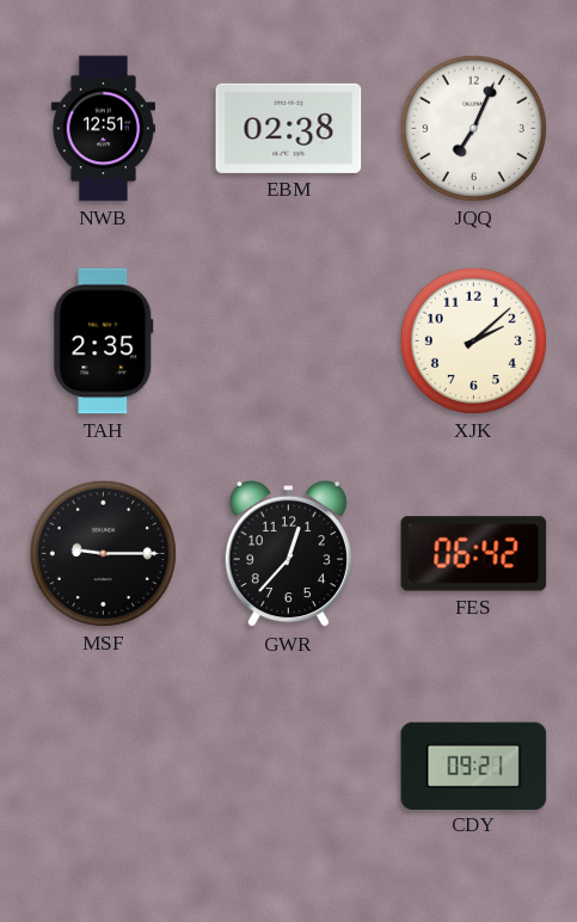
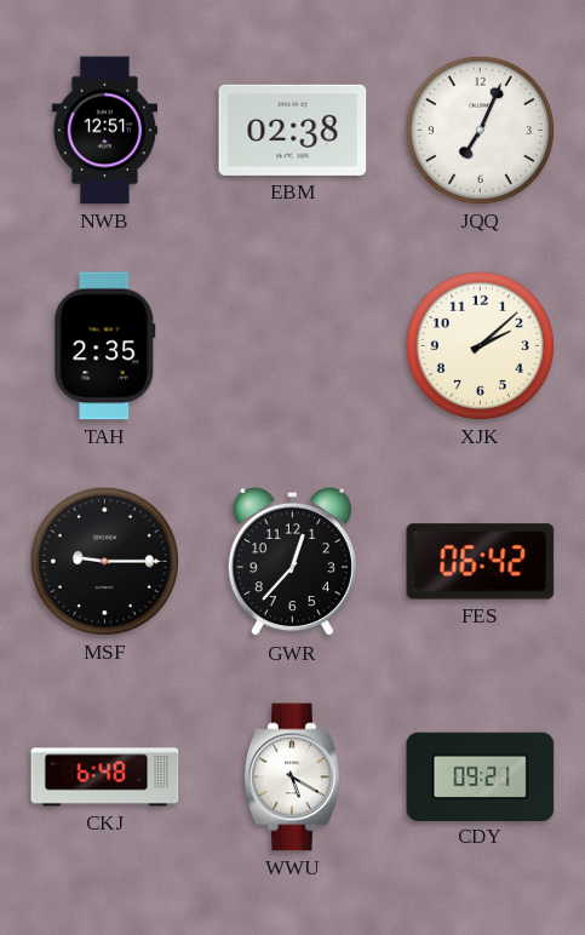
CKJ: none -> 6:48
WWU: none -> 5:20
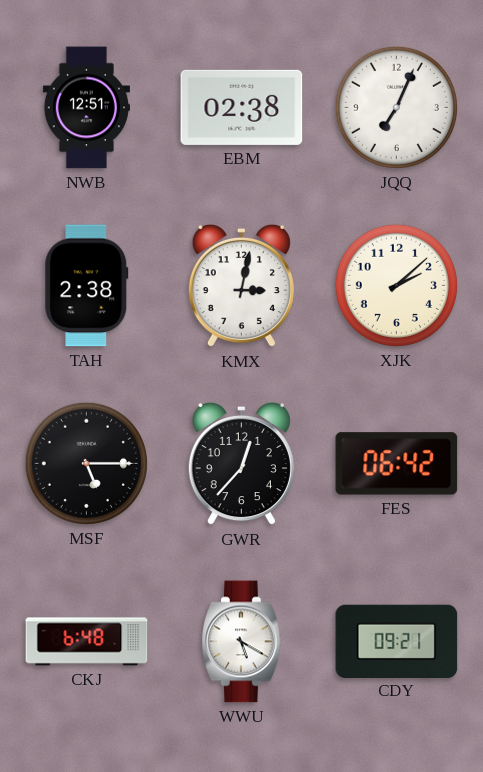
TAH: 2:35 -> 2:38
KMX: none -> 3:02
MSF: 9:15 -> 5:15
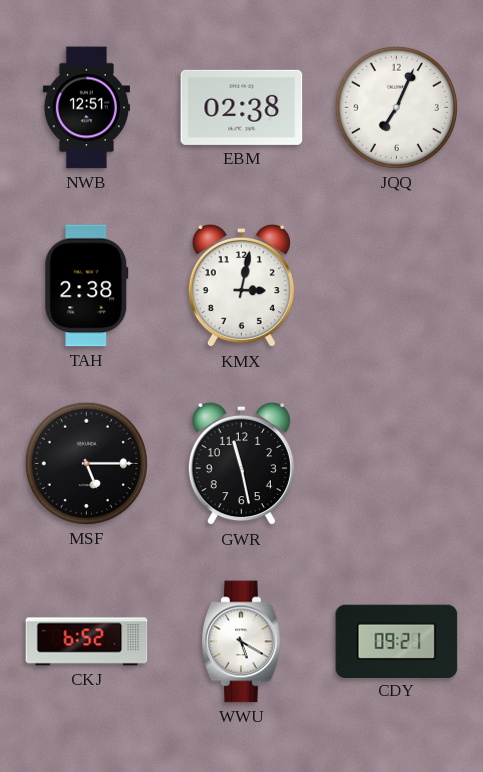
XJK: 2:08 -> none
GWR: 12:37 -> 11:28
FES: 06:42 -> none
CKJ: 6:48 -> 6:52
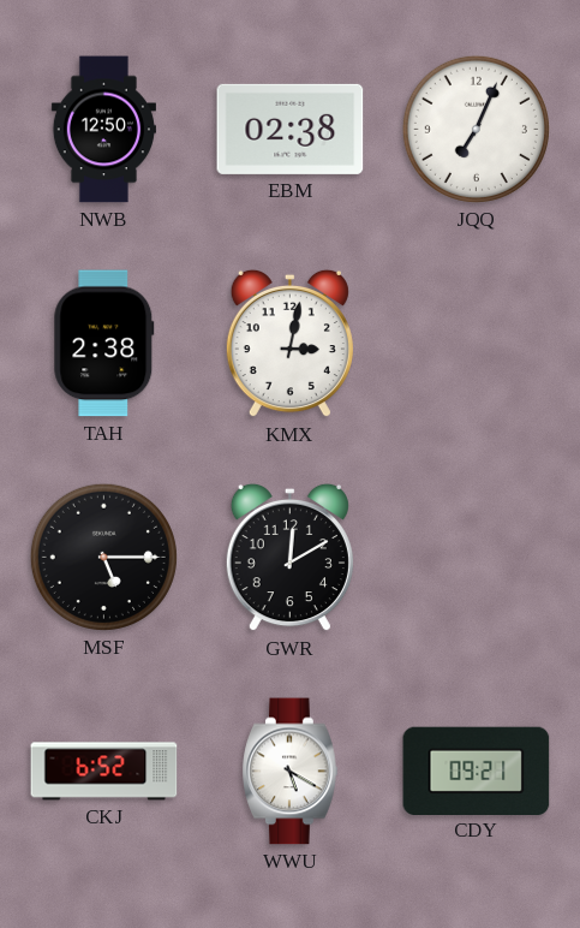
NWB: 12:51 -> 12:50
GWR: 11:28 -> 12:10
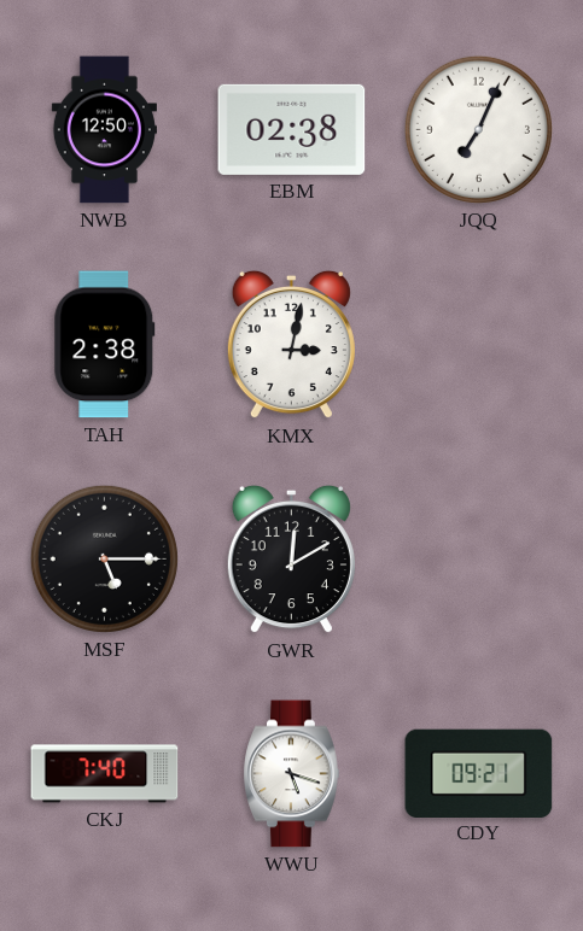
CKJ: 6:52 -> 7:40
WWU: 5:20 -> 5:18
